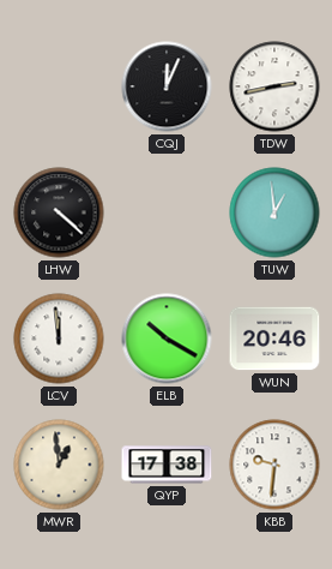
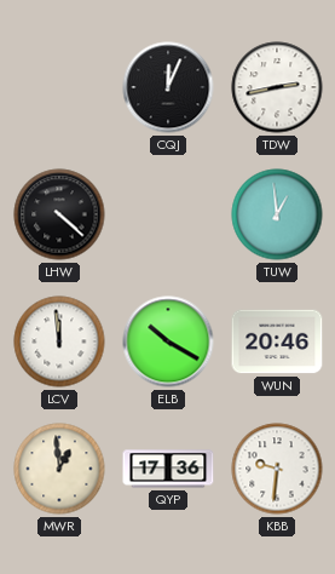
QYP: 17:38 -> 17:36
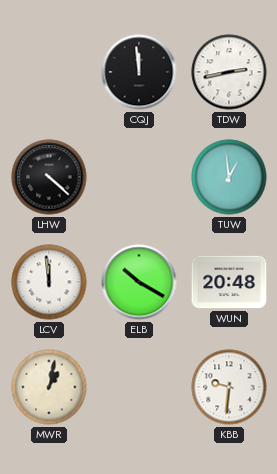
CQJ: 12:04 -> 11:59
WUN: 20:46 -> 20:48
MWR: 12:59 -> 1:02
QYP: 17:36 -> none
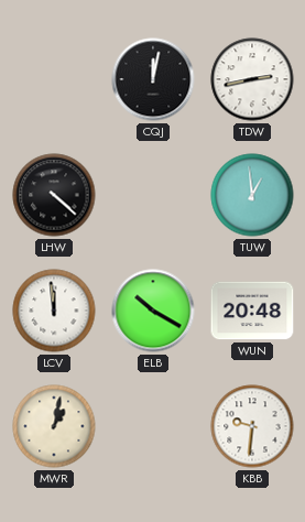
CQJ: 11:59 -> 12:02
